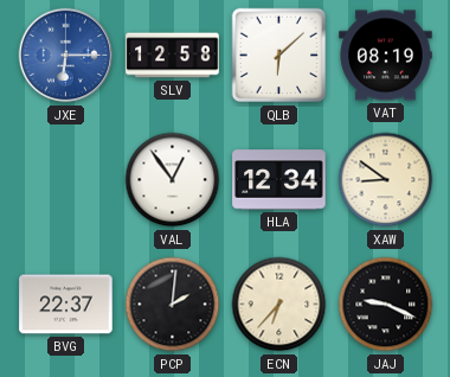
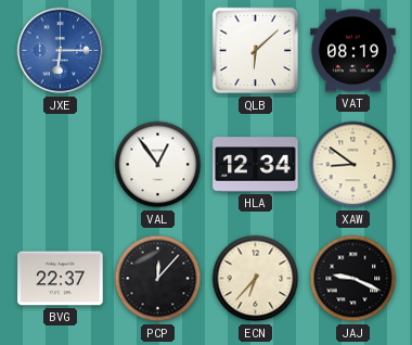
SLV: 12:58 -> none
PCP: 2:01 -> 12:07
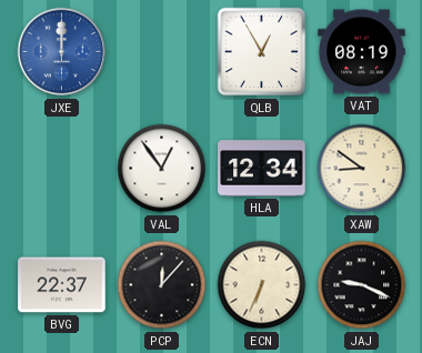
JXE: 6:15 -> 12:00
QLB: 6:08 -> 12:55
ECN: 6:37 -> 6:34
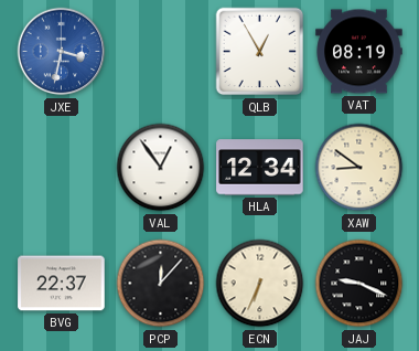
JXE: 12:00 -> 3:32
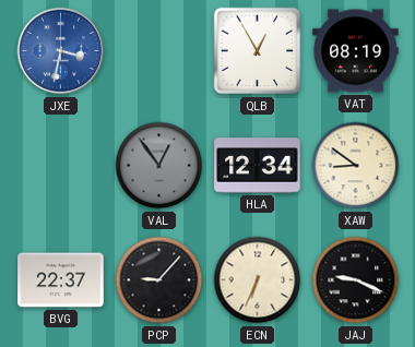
VAL dial: white -> grey
PCP: 12:07 -> 9:07
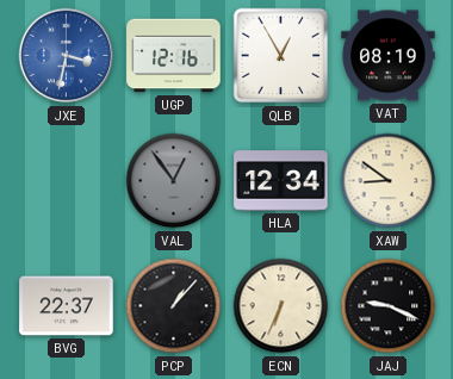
UGP: none -> 12:16
PCP: 9:07 -> 1:07
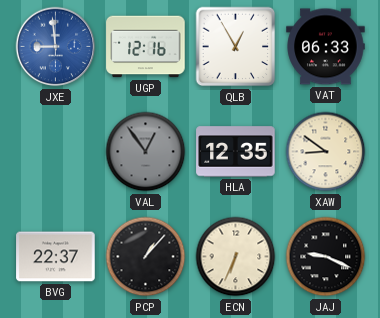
JXE: 3:32 -> 8:59
VAT: 08:19 -> 06:33
HLA: 12:34 -> 12:35
